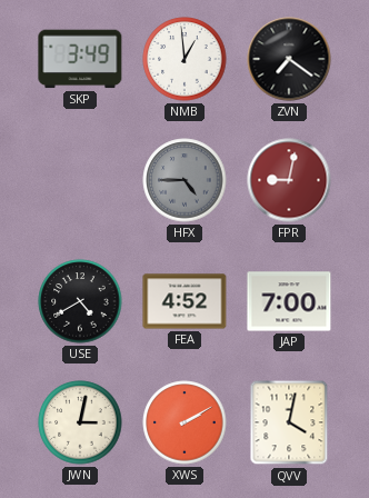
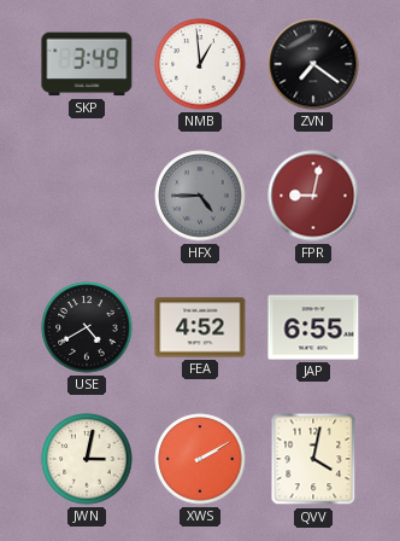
JAP: 7:00 -> 6:55
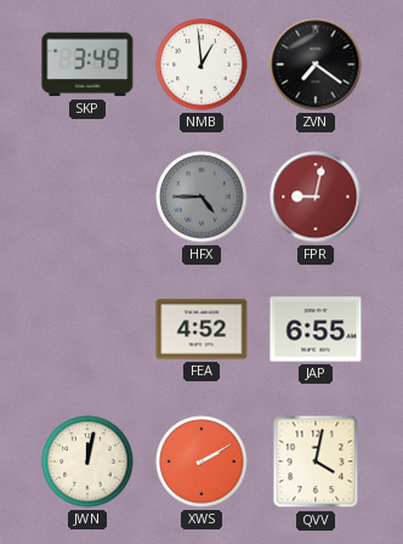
USE: 4:40 -> none
JWN: 3:02 -> 12:02
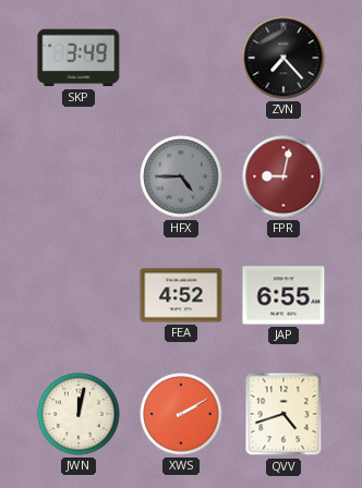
NMB: 12:59 -> none
ZVN: 7:21 -> 7:23
QVV: 4:02 -> 4:42
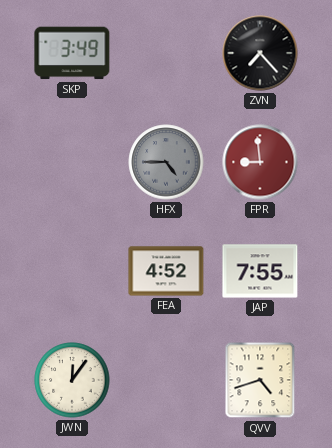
FPR: 9:02 -> 8:59
JAP: 6:55 -> 7:55
JWN: 12:02 -> 12:06
XWS: 2:10 -> none
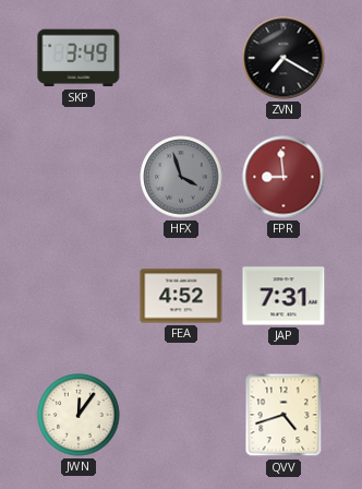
ZVN: 7:23 -> 7:20
HFX: 4:45 -> 3:57
JAP: 7:55 -> 7:31
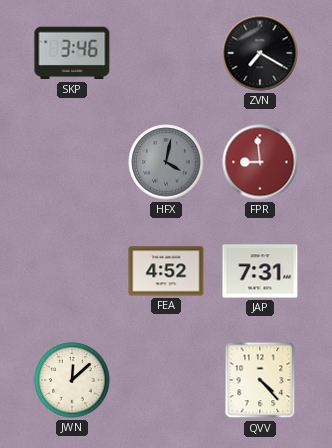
SKP: 3:49 -> 3:46
HFX: 3:57 -> 4:02
JWN: 12:06 -> 12:08
QVV: 4:42 -> 4:23
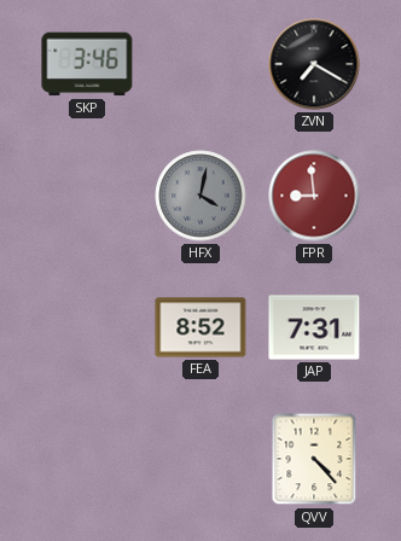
FEA: 4:52 -> 8:52
JWN: 12:08 -> none
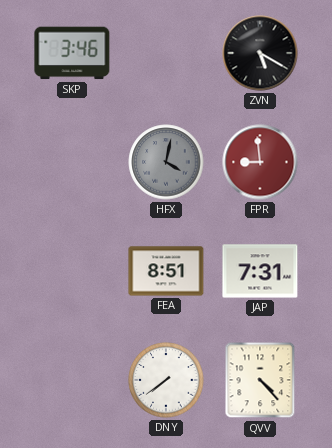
ZVN: 7:20 -> 5:20
FEA: 8:52 -> 8:51
DNY: none -> 7:39
